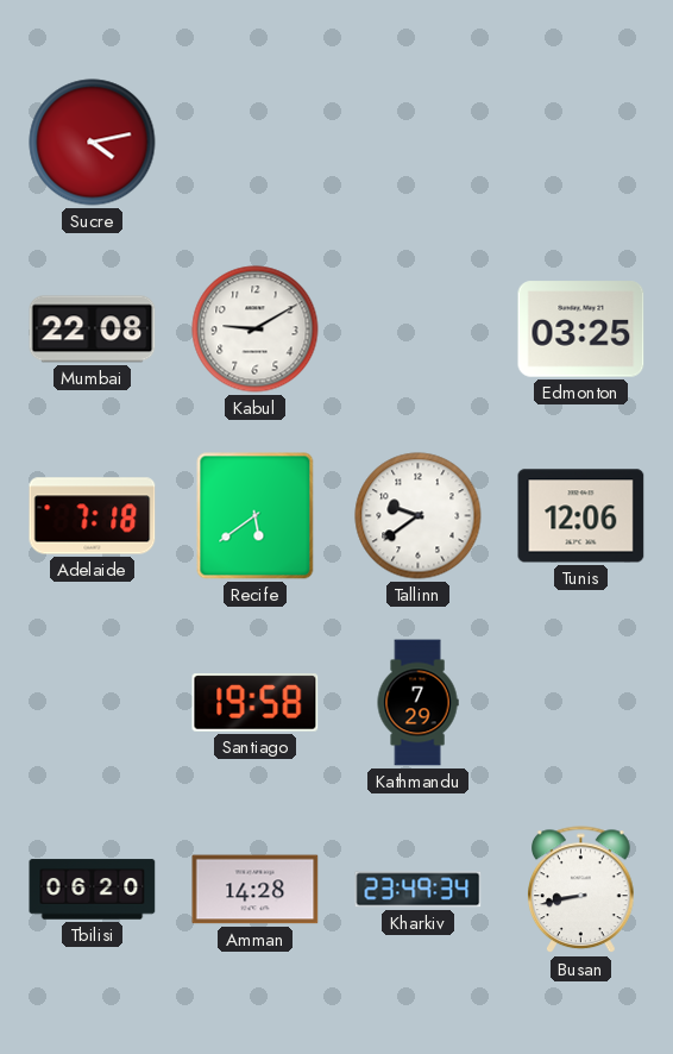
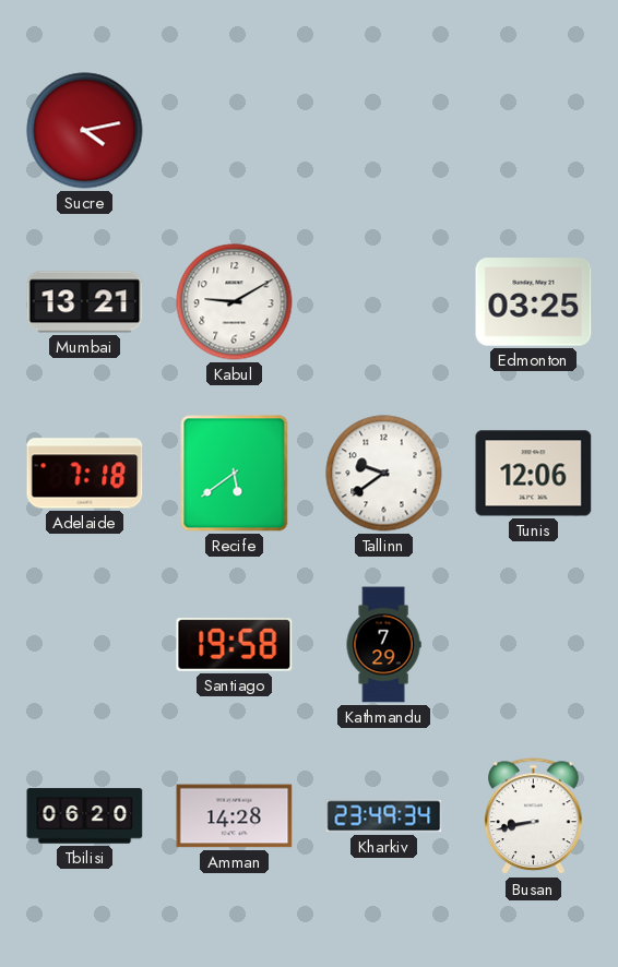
Mumbai: 22:08 -> 13:21
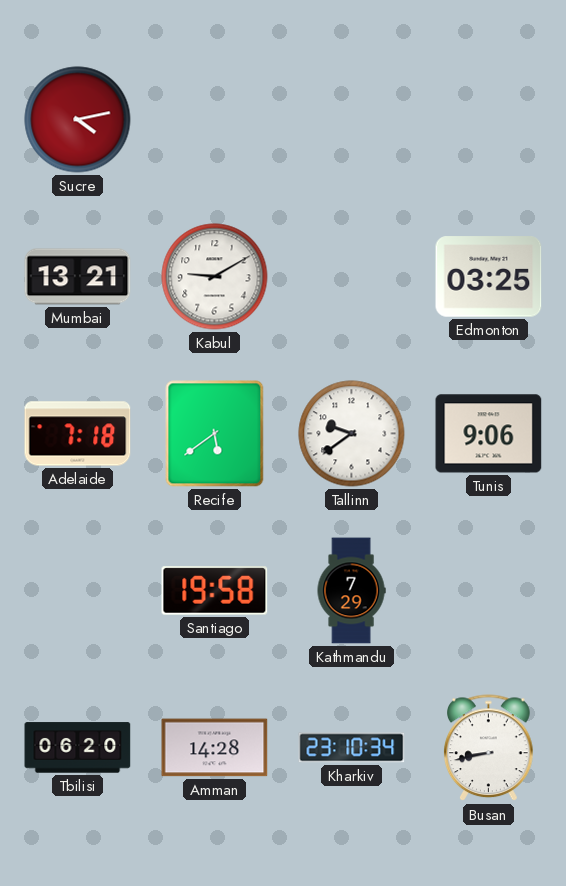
Tunis: 12:06 -> 9:06
Kharkiv: 23:49 -> 23:10
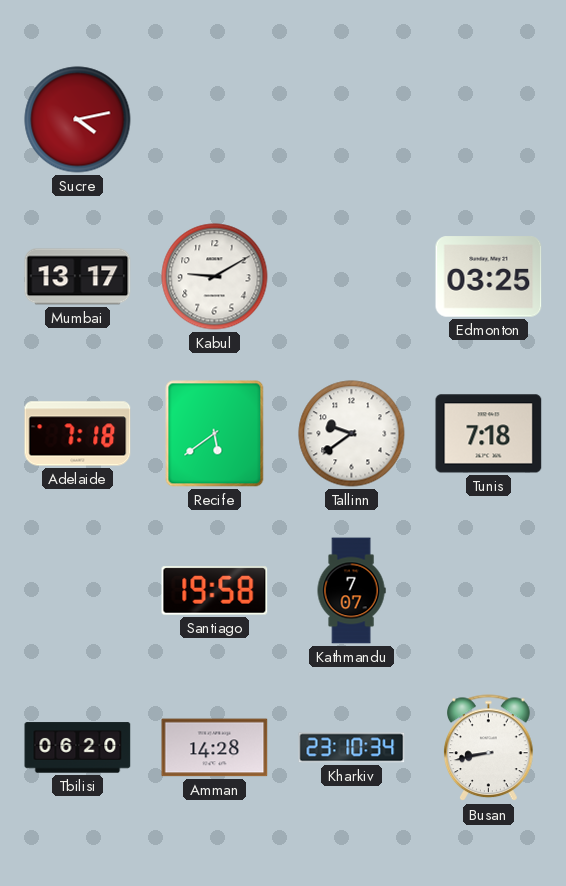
Mumbai: 13:21 -> 13:17
Tunis: 9:06 -> 7:18
Kathmandu: 7:29 -> 7:07
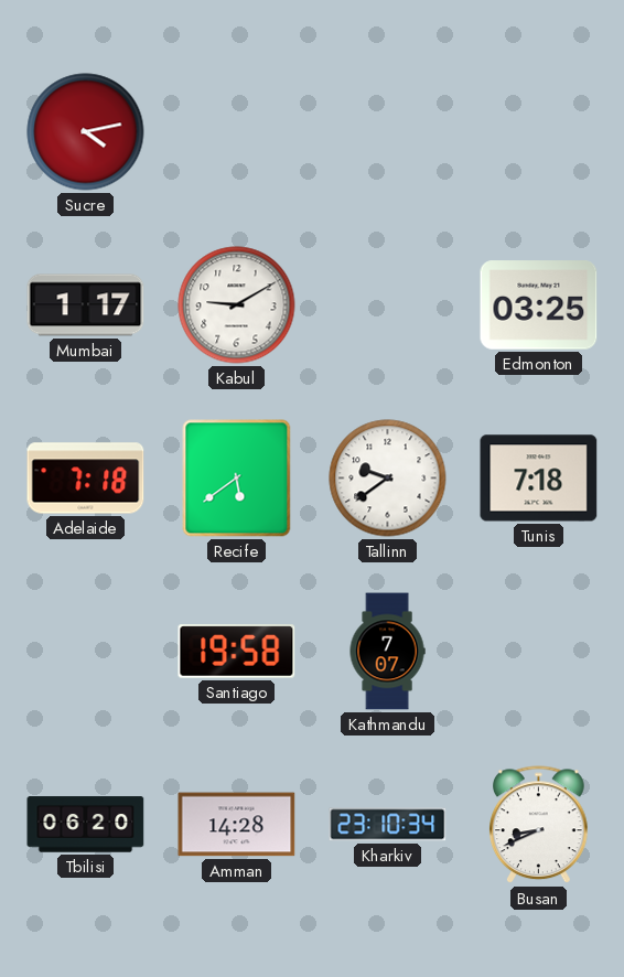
Mumbai: 13:17 -> 1:17
Busan: 8:43 -> 8:41
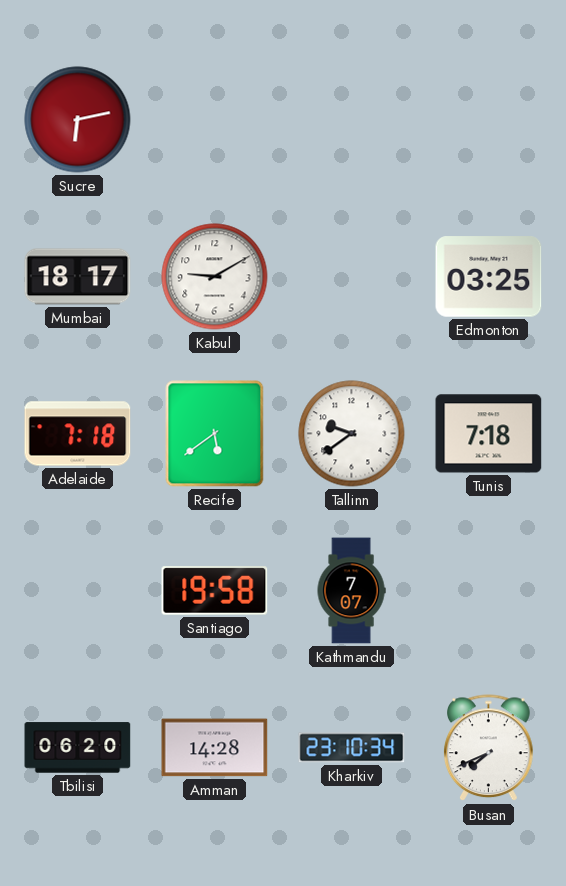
Sucre: 4:13 -> 6:13
Mumbai: 1:17 -> 18:17
Busan: 8:41 -> 7:41
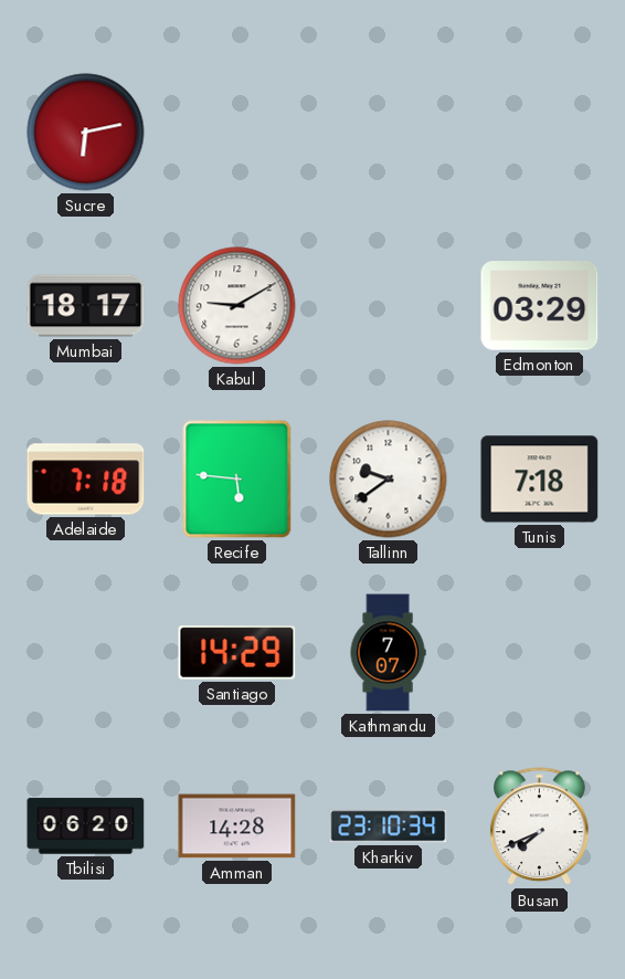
Edmonton: 03:25 -> 03:29
Recife: 5:39 -> 5:46
Santiago: 19:58 -> 14:29
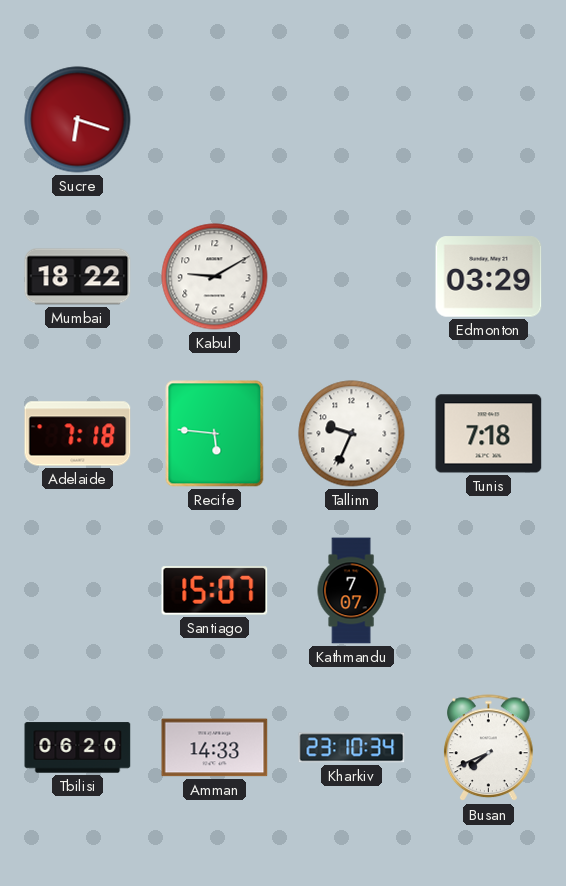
Sucre: 6:13 -> 6:18
Mumbai: 18:17 -> 18:22
Tallinn: 9:39 -> 9:34
Santiago: 14:29 -> 15:07
Amman: 14:28 -> 14:33
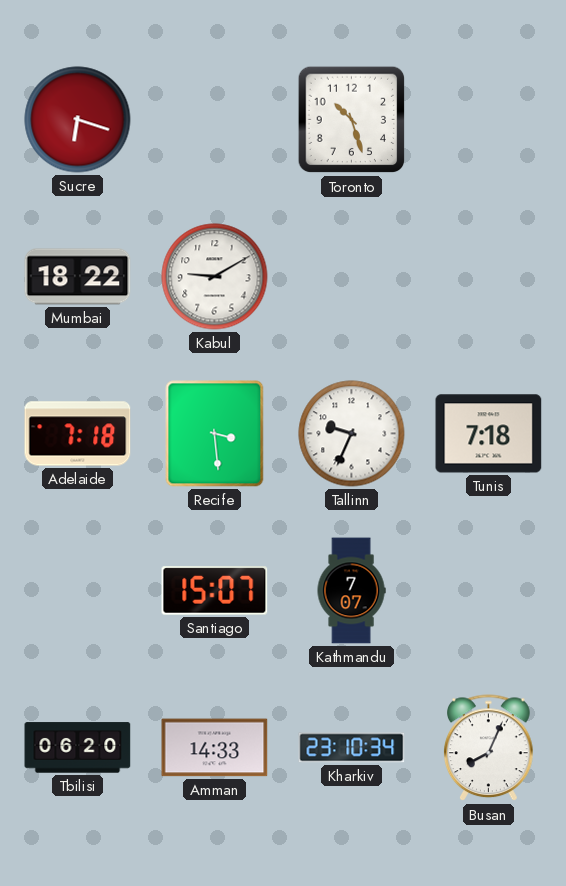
Toronto: none -> 10:27
Edmonton: 03:29 -> none
Recife: 5:46 -> 3:29
Busan: 7:41 -> 8:04
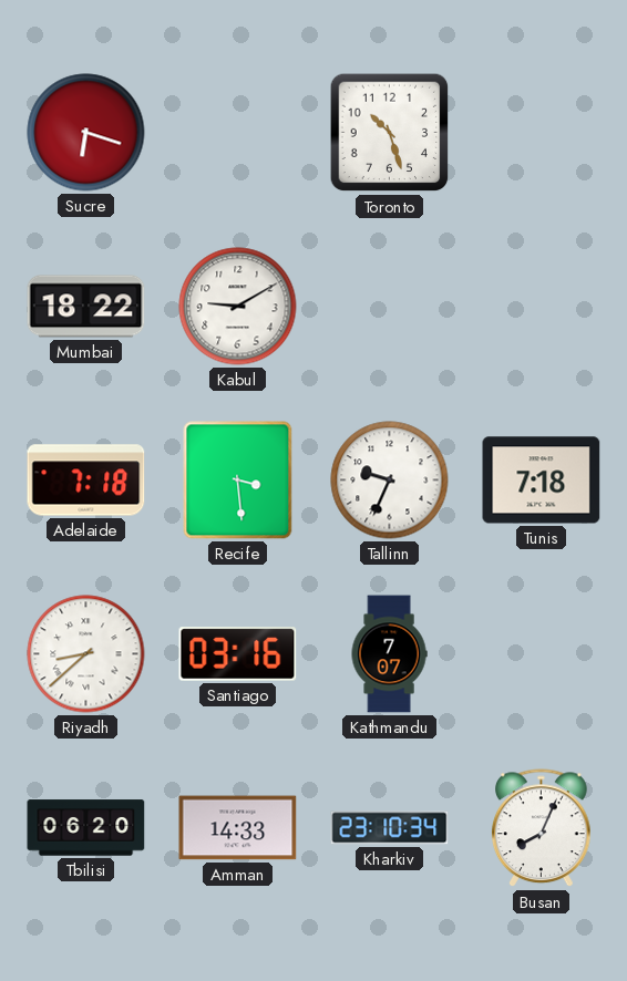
Riyadh: none -> 8:38
Santiago: 15:07 -> 03:16
